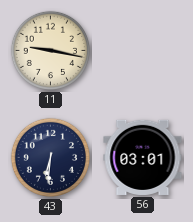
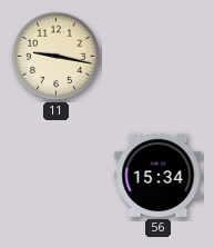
43: 6:31 -> none
56: 03:01 -> 15:34
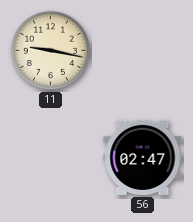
56: 15:34 -> 02:47
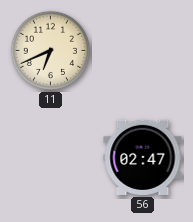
11: 9:17 -> 6:41
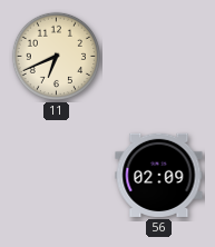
56: 02:47 -> 02:09
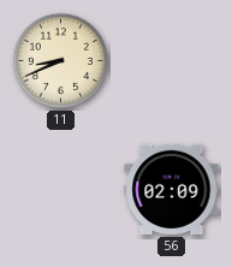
11: 6:41 -> 8:41
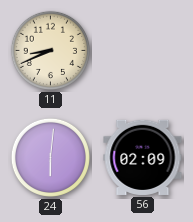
24: none -> 6:01
